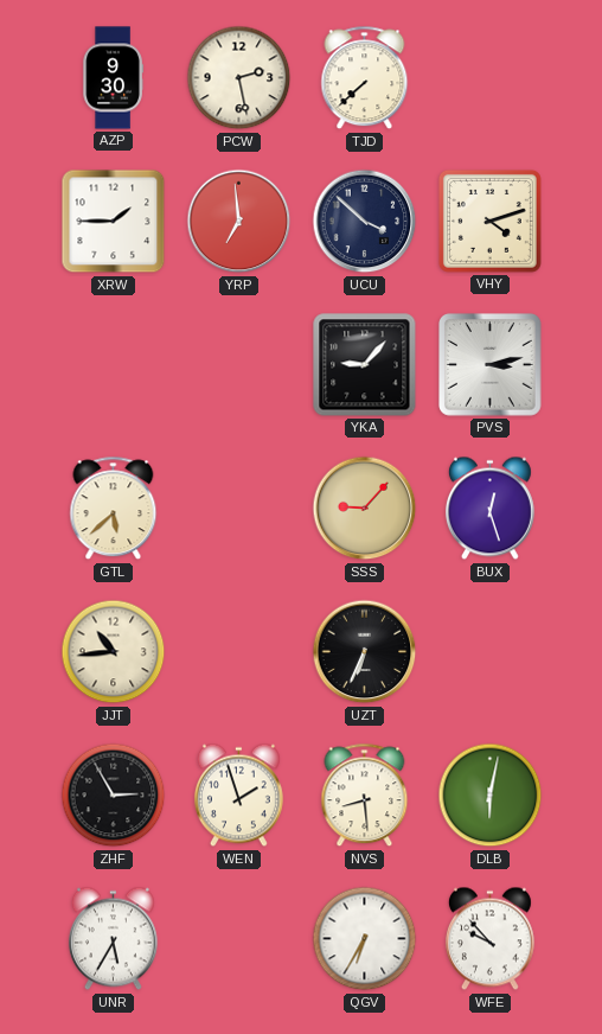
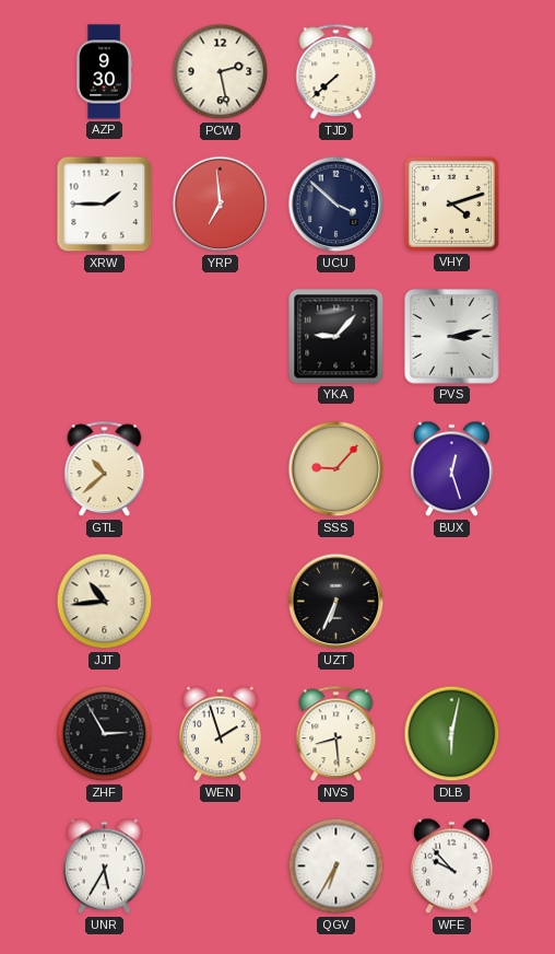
GTL: 5:38 -> 10:38
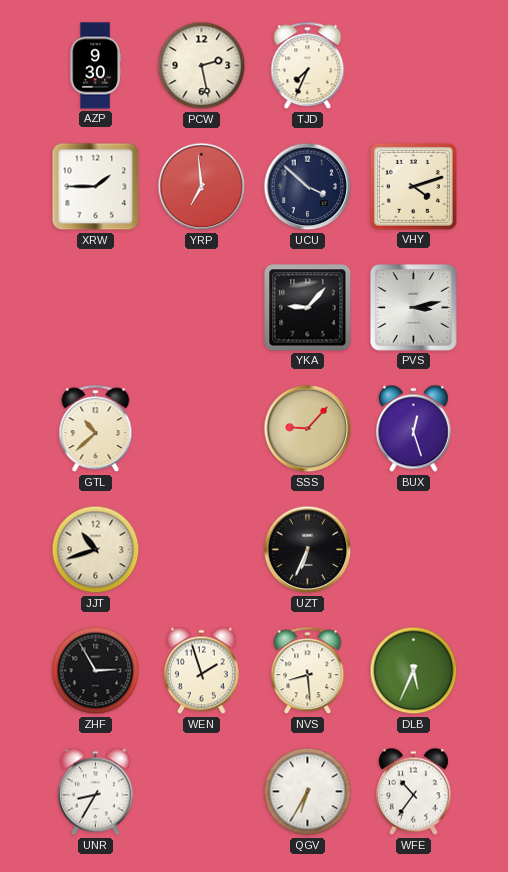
TJD: 7:38 -> 7:34
JJT: 10:44 -> 10:42
DLB: 6:02 -> 5:34
UNR: 5:35 -> 8:35
WFE: 9:53 -> 10:36
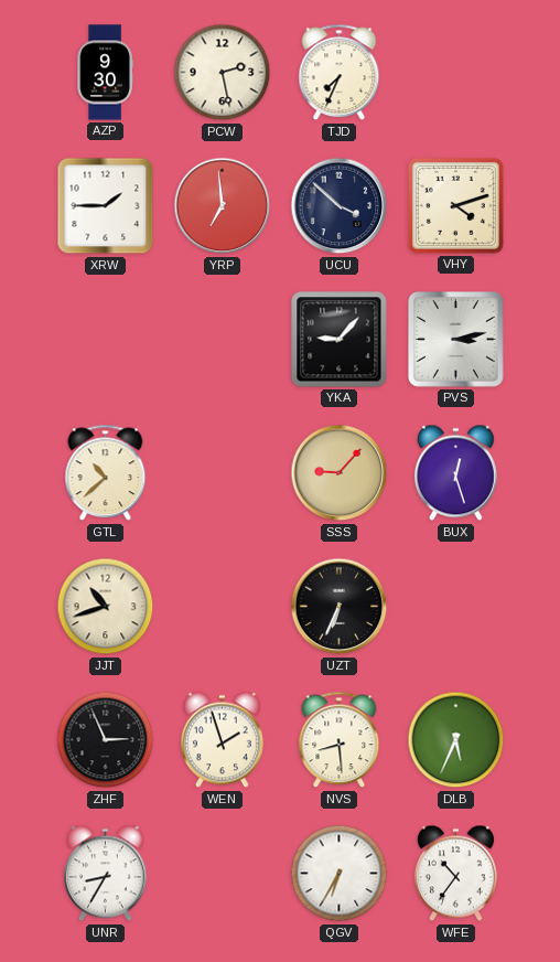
ZHF: 2:55 -> 2:56
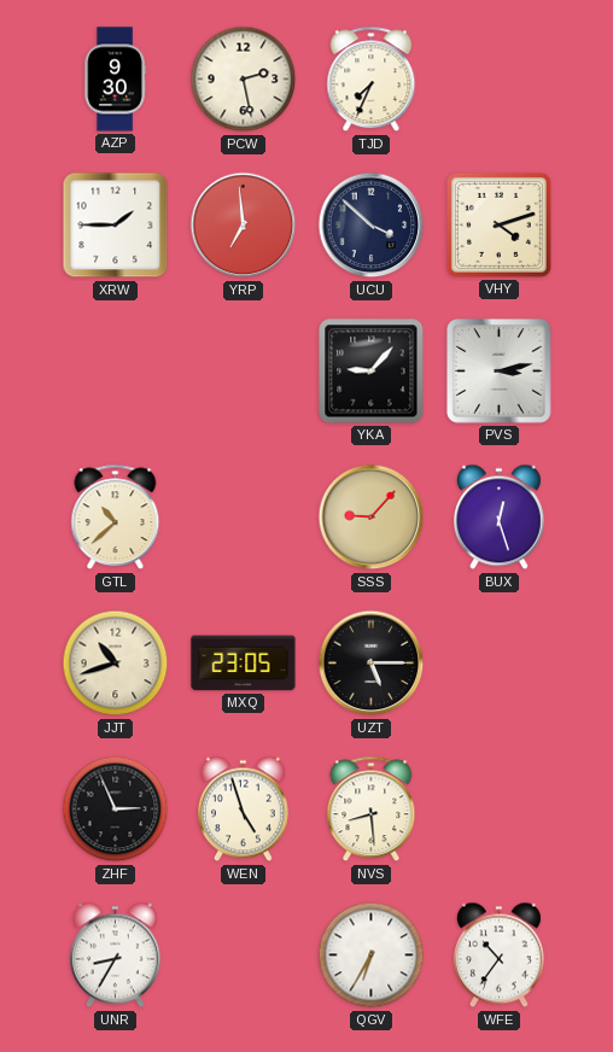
MXQ: none -> 23:05
UZT: 6:34 -> 5:15
WEN: 1:57 -> 4:57
DLB: 5:34 -> none
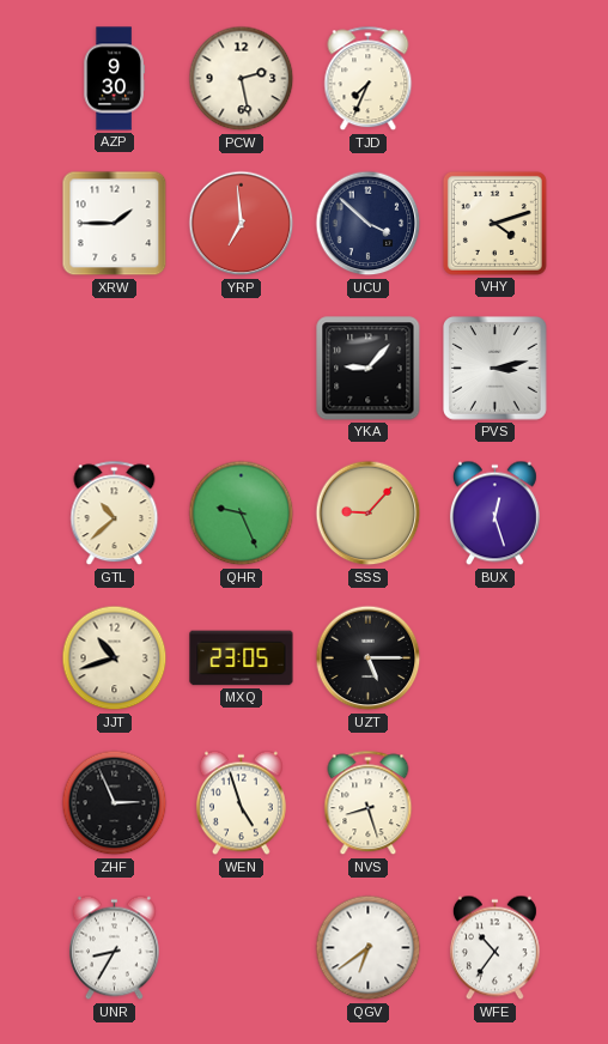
QHR: none -> 9:26
NVS: 8:29 -> 8:27
QGV: 6:35 -> 6:39
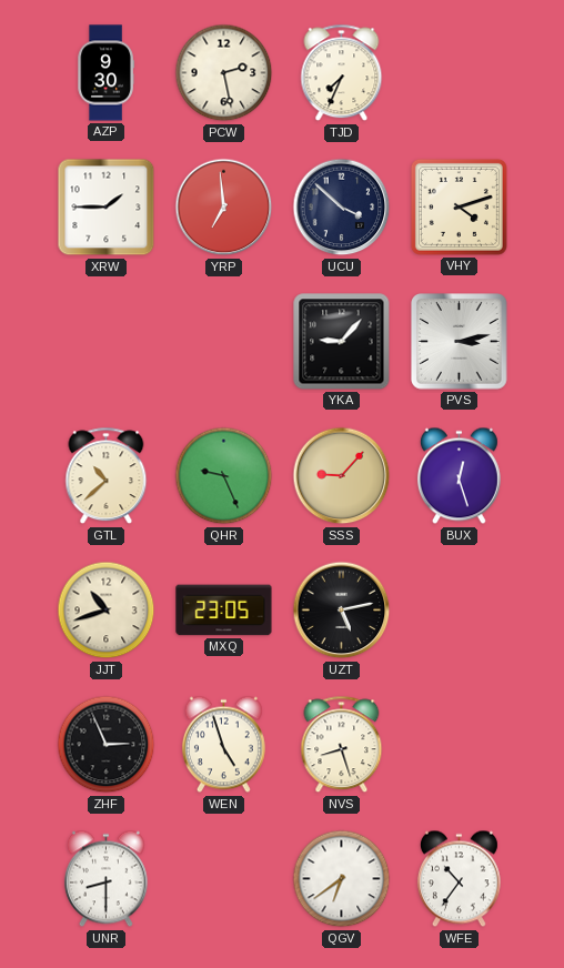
UZT: 5:15 -> 5:13
UNR: 8:35 -> 8:30
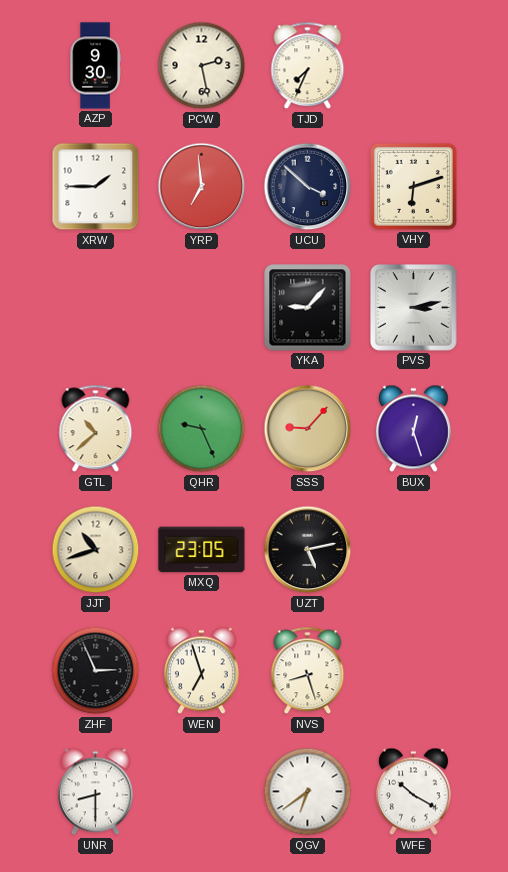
VHY: 4:12 -> 6:12
WEN: 4:57 -> 6:57
WFE: 10:36 -> 10:20
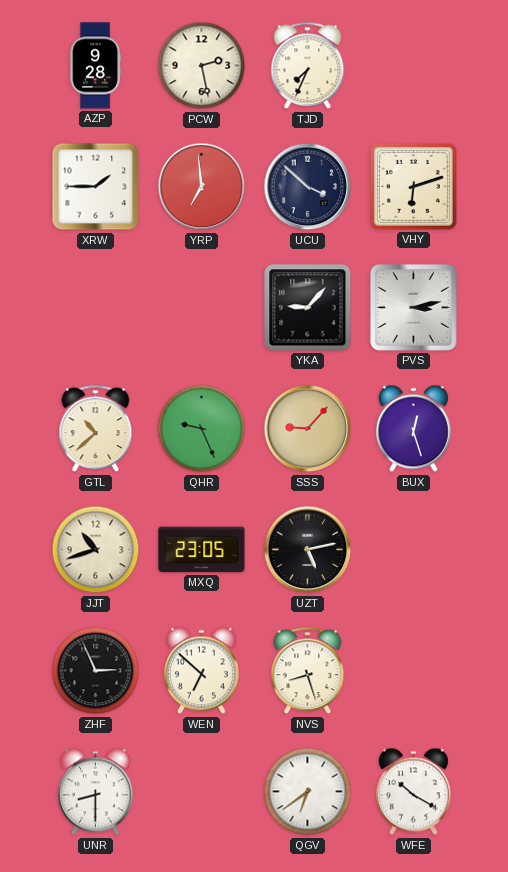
AZP: 9:30 -> 9:28
WEN: 6:57 -> 6:52
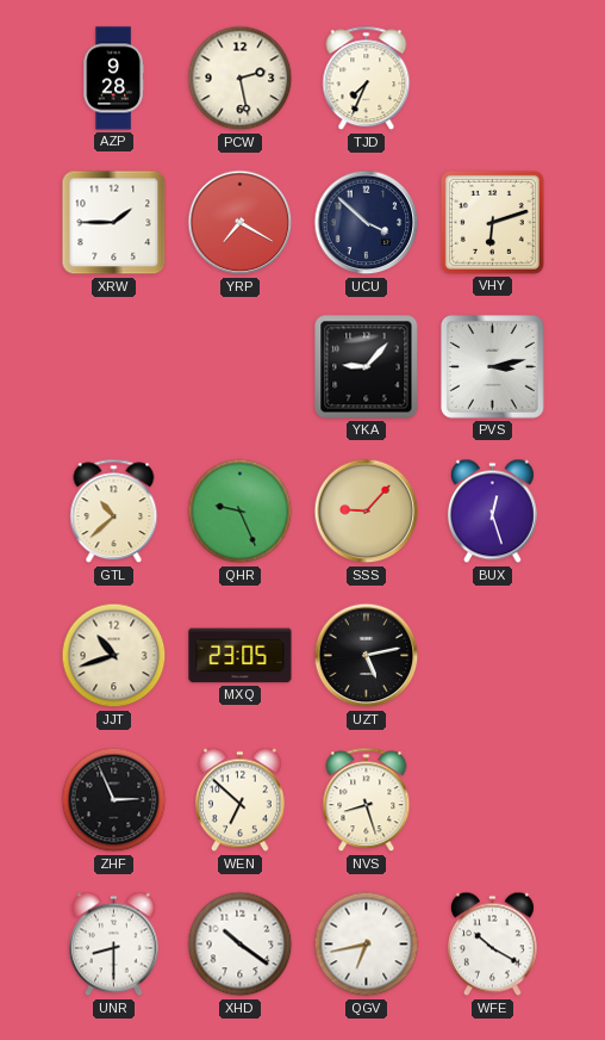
YRP: 6:59 -> 7:20
XHD: none -> 10:21
QGV: 6:39 -> 6:43
